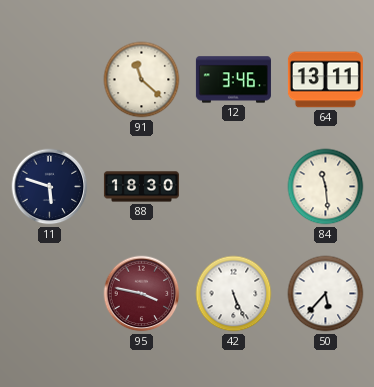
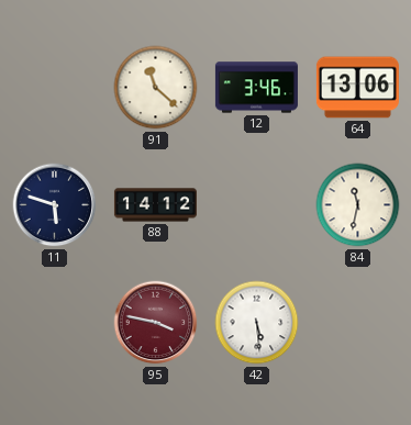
64: 13:11 -> 13:06
88: 18:30 -> 14:12
84: 11:29 -> 11:32
42: 5:26 -> 5:29
50: 5:37 -> none
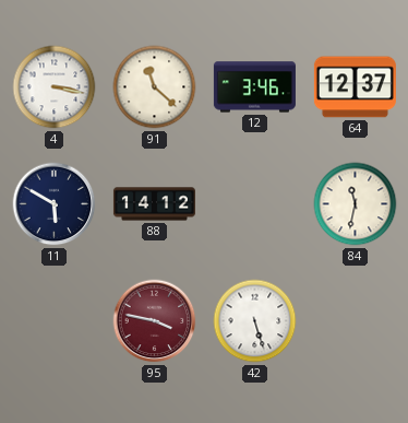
4: none -> 3:17
64: 13:06 -> 12:37
11: 5:48 -> 5:50
42: 5:29 -> 5:27
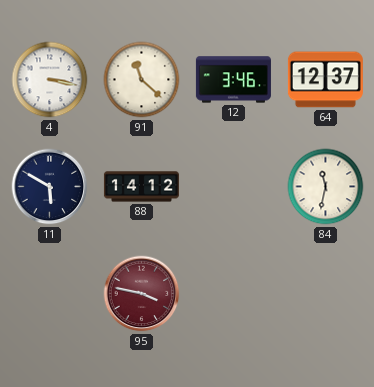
42: 5:27 -> none
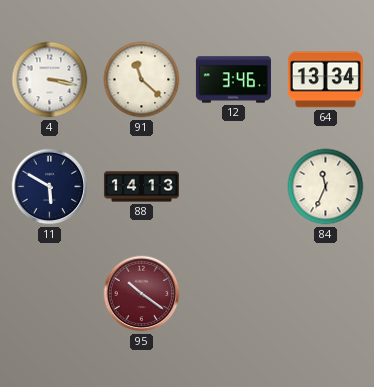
64: 12:37 -> 13:34
88: 14:12 -> 14:13
84: 11:32 -> 11:34
95: 3:47 -> 10:21
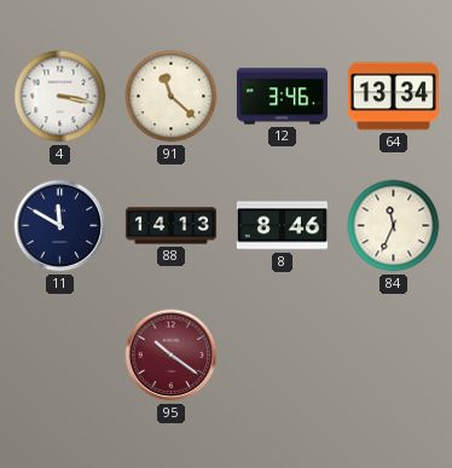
11: 5:50 -> 11:50
8: none -> 8:46
